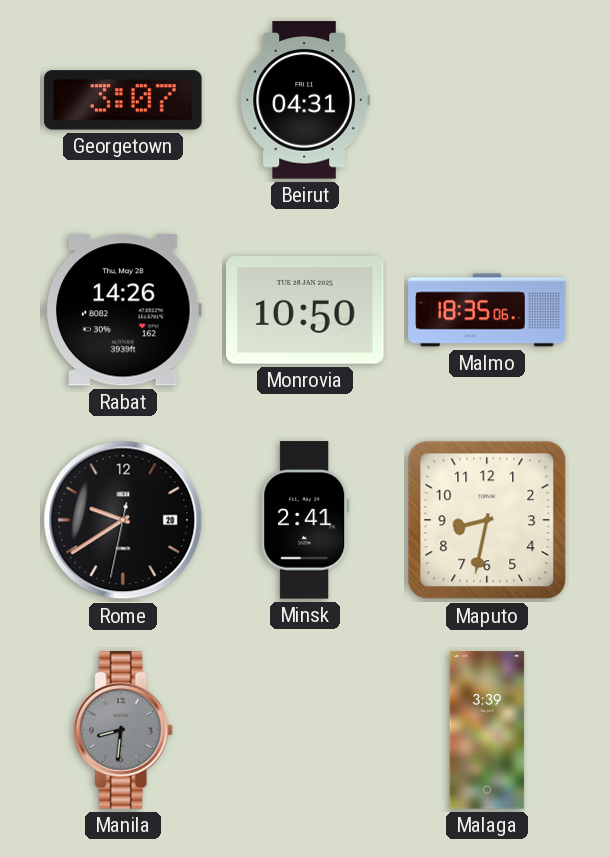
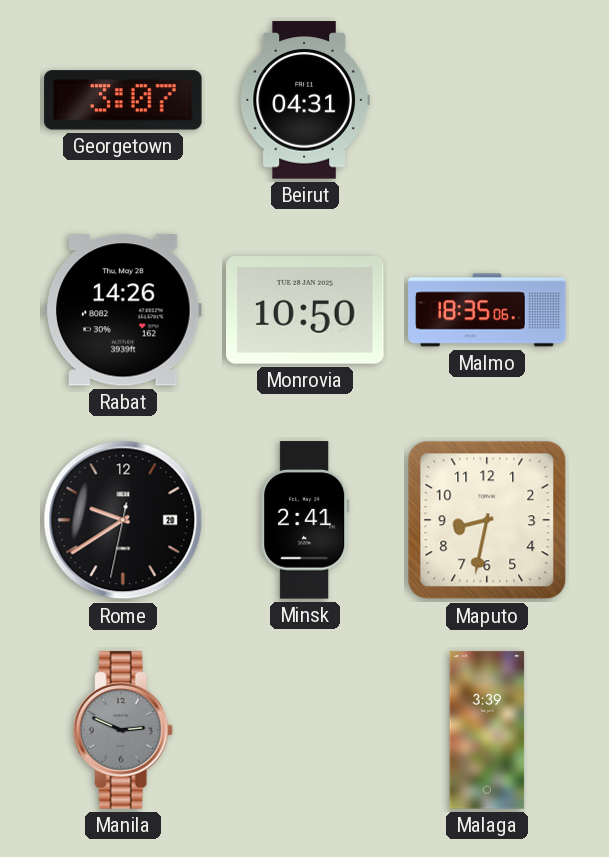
Manila: 8:31 -> 2:49
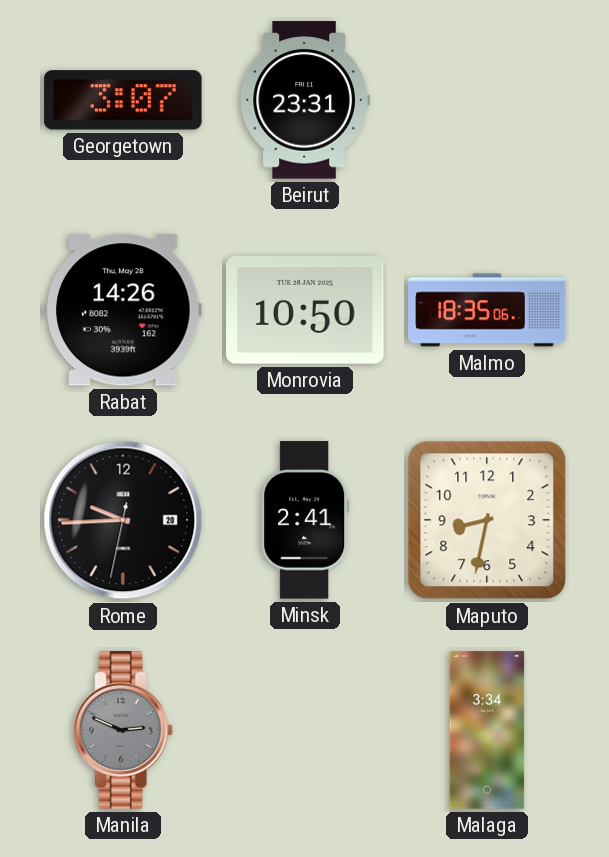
Beirut: 04:31 -> 23:31
Rome: 9:39 -> 9:44
Malaga: 3:39 -> 3:34
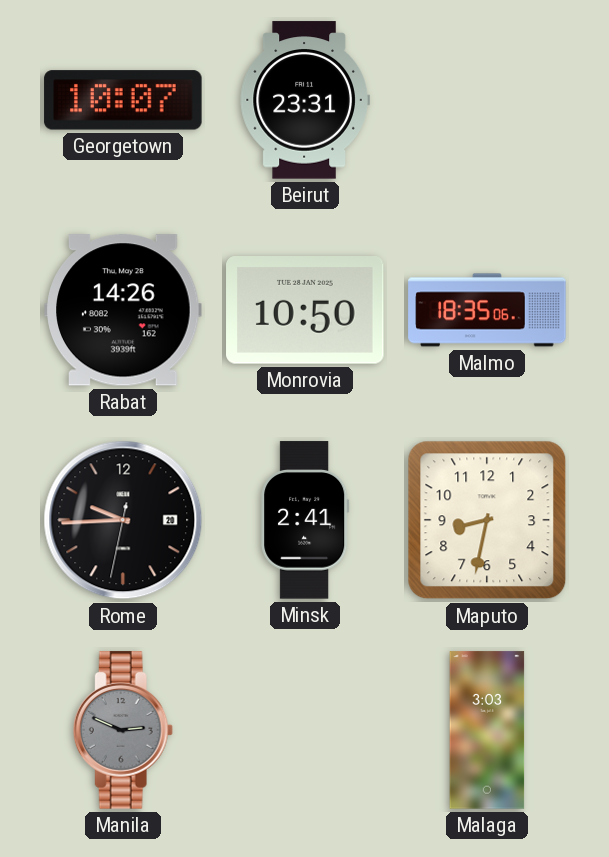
Georgetown: 3:07 -> 10:07
Malaga: 3:34 -> 3:03
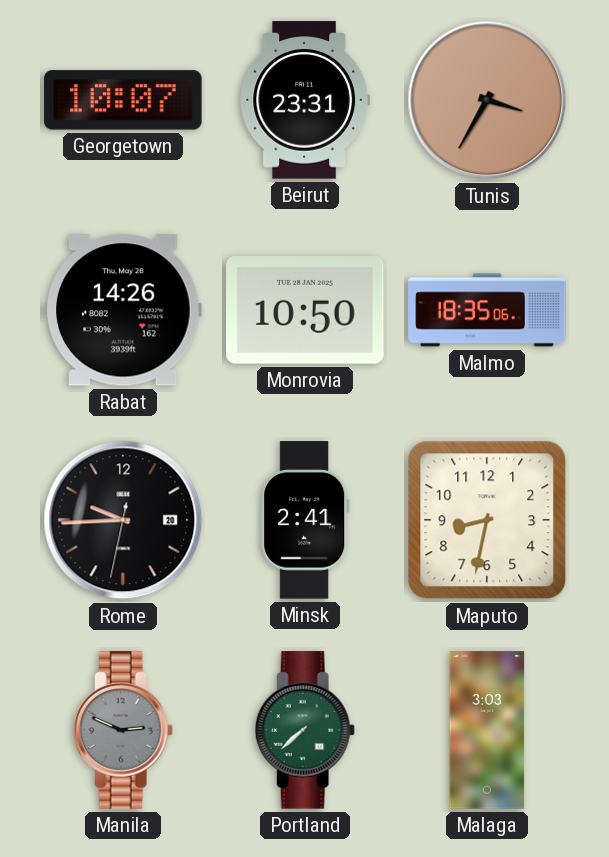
Tunis: none -> 3:35
Portland: none -> 7:38
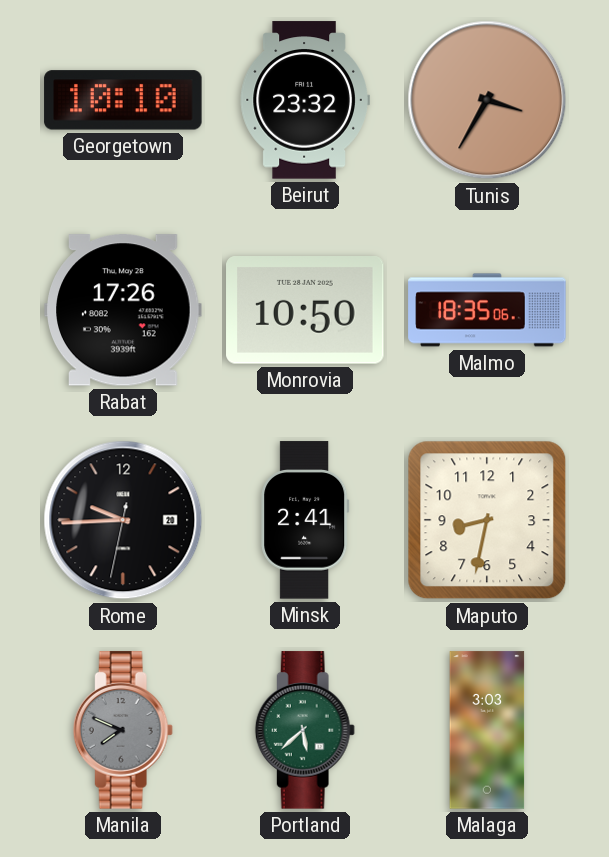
Georgetown: 10:07 -> 10:10
Beirut: 23:31 -> 23:32
Rabat: 14:26 -> 17:26
Manila: 2:49 -> 7:49
Portland: 7:38 -> 5:38
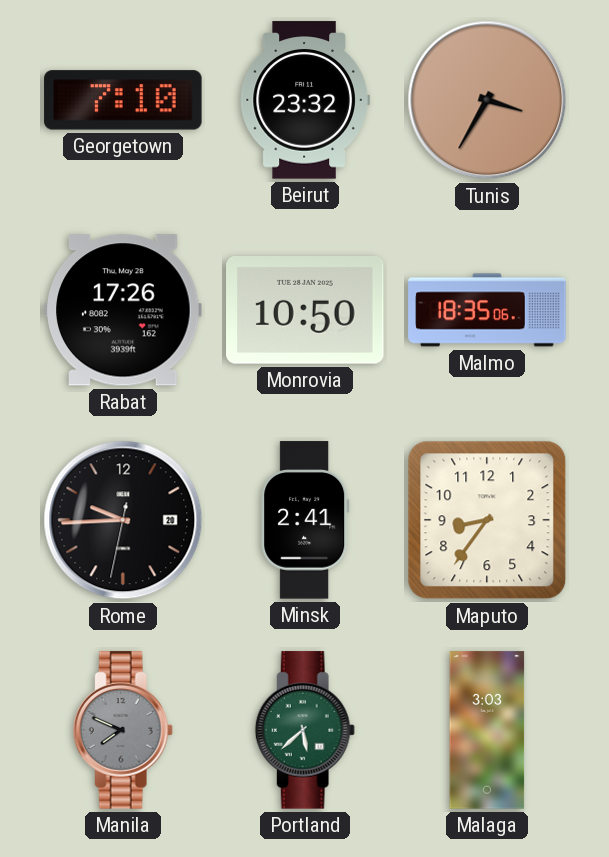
Georgetown: 10:10 -> 7:10
Maputo: 8:32 -> 8:36
